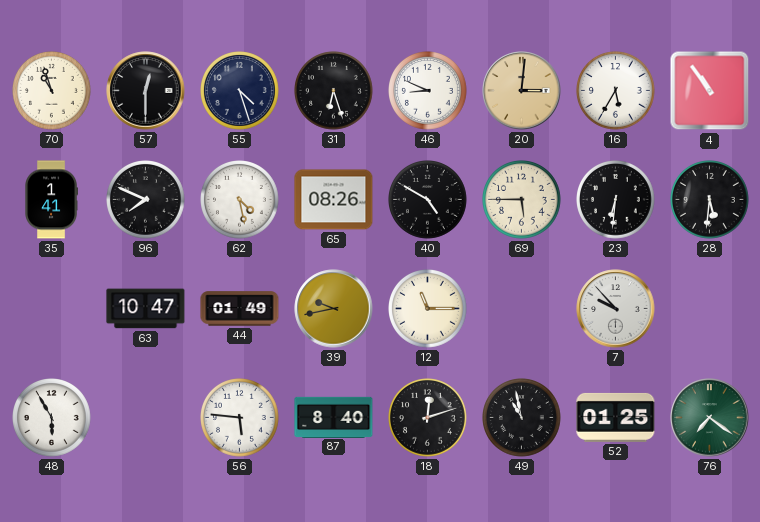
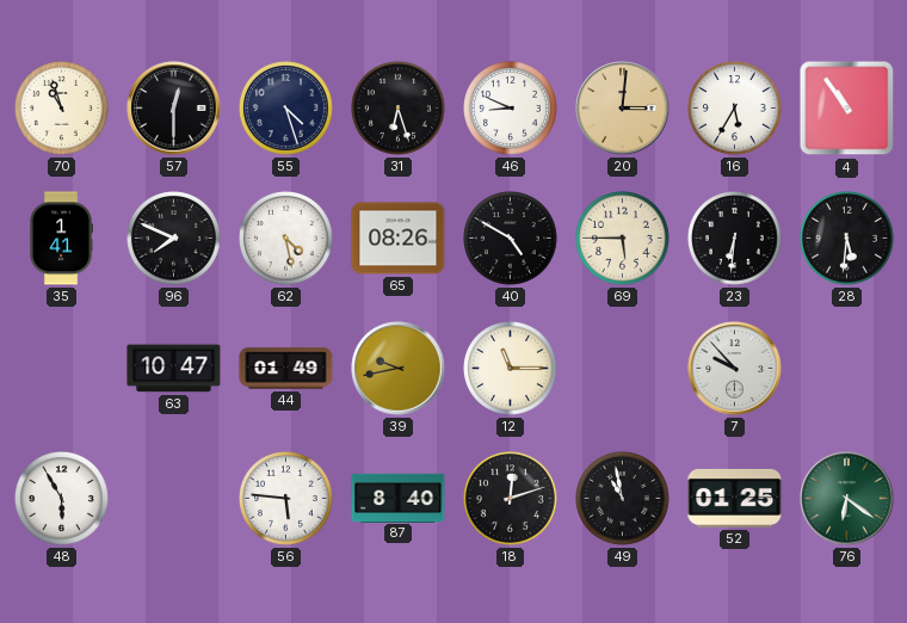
76: 7:21 -> 6:21
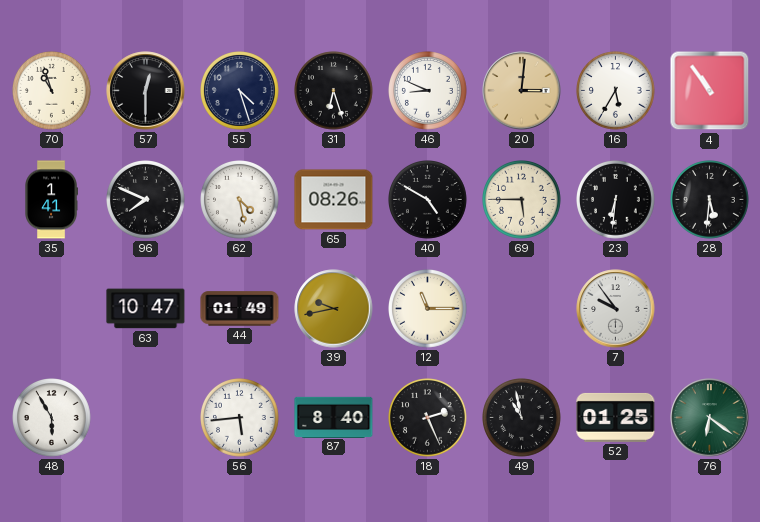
7: 9:53 -> 9:54
56: 5:46 -> 5:44
18: 12:12 -> 2:26
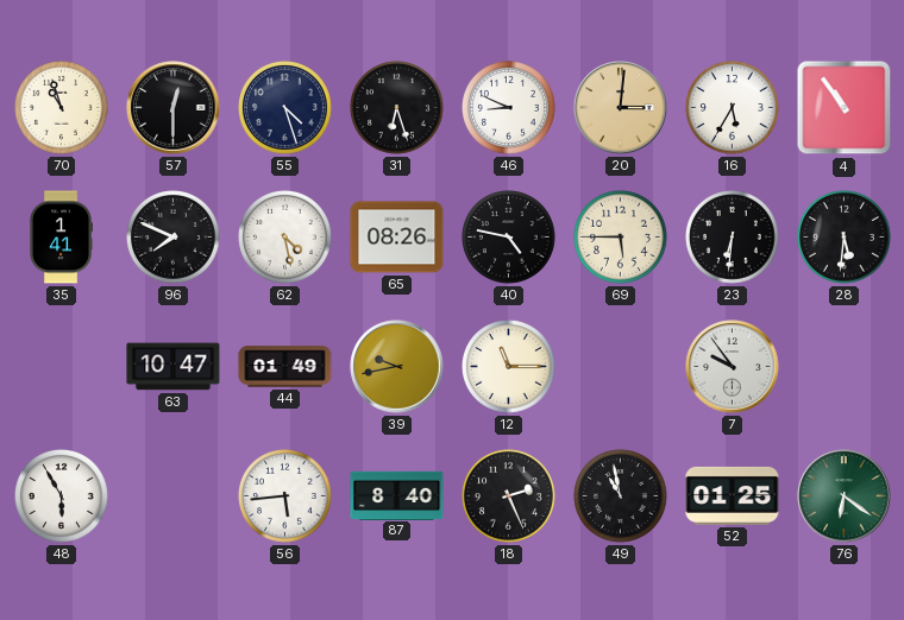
40: 4:50 -> 4:47
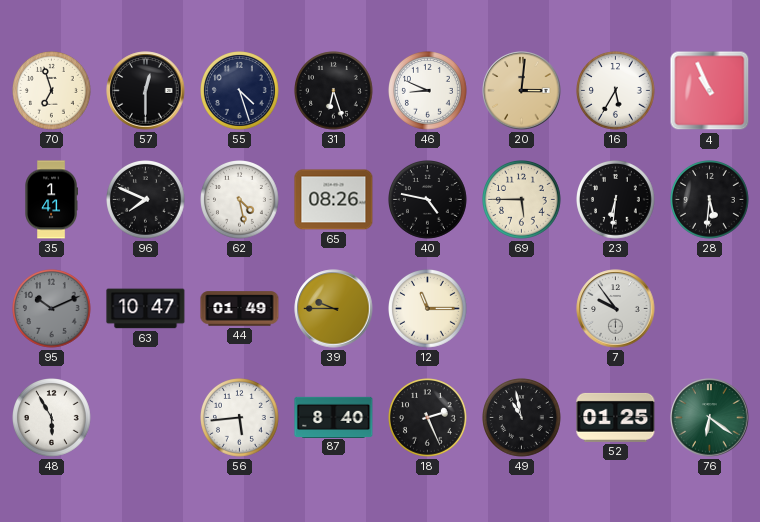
70: 10:57 -> 6:57
4: 10:54 -> 10:56
95: none -> 10:11
39: 9:43 -> 9:45
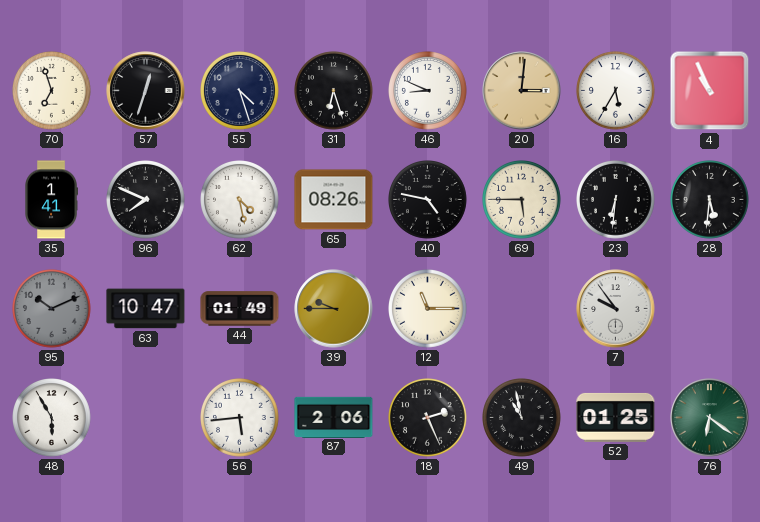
57: 12:30 -> 12:33
87: 8:40 -> 2:06
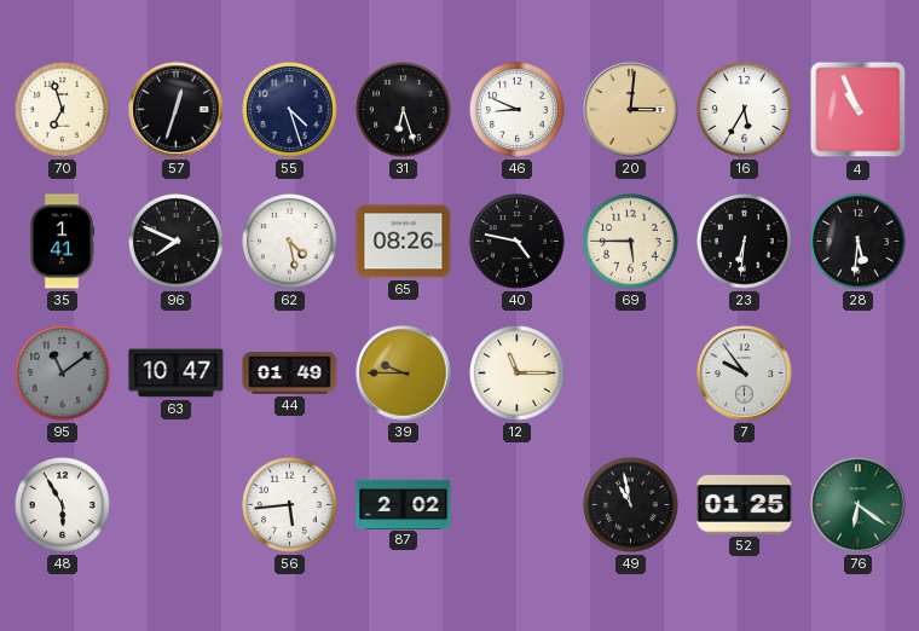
95: 10:11 -> 11:09
87: 2:06 -> 2:02
18: 2:26 -> none
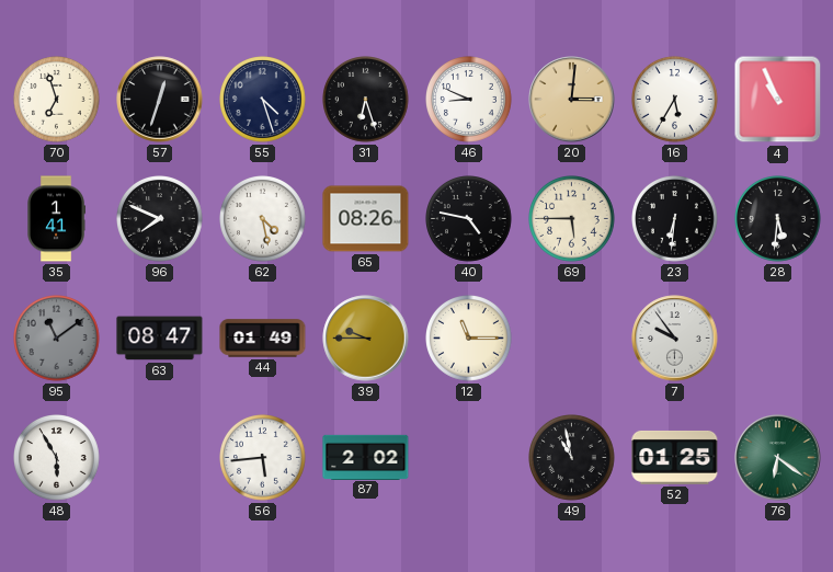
63: 10:47 -> 08:47
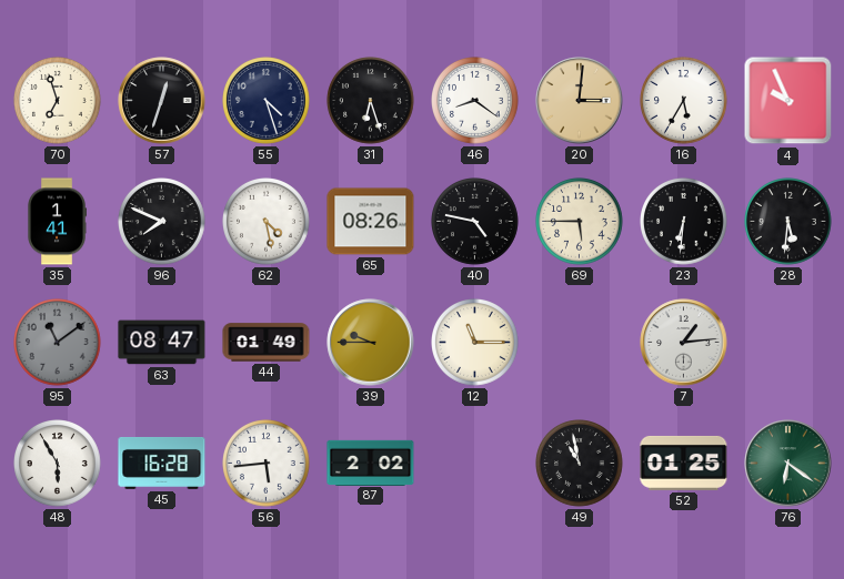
46: 8:49 -> 8:21
4: 10:56 -> 9:56
7: 9:54 -> 1:14
45: none -> 16:28
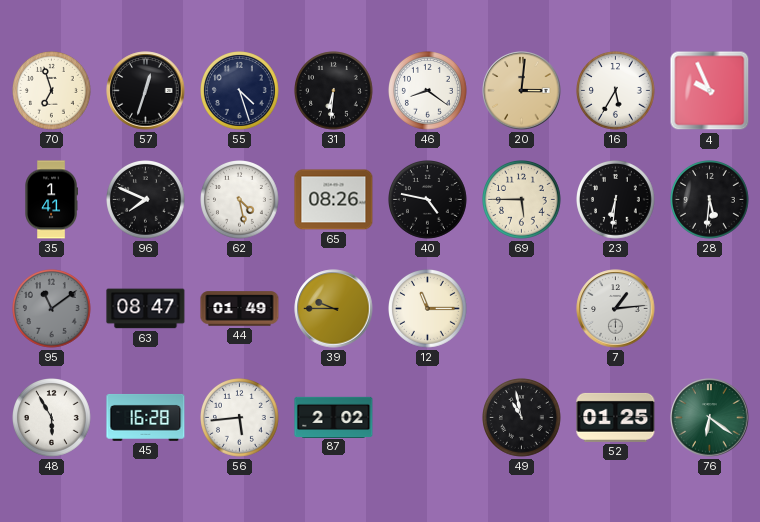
31: 6:27 -> 6:31
